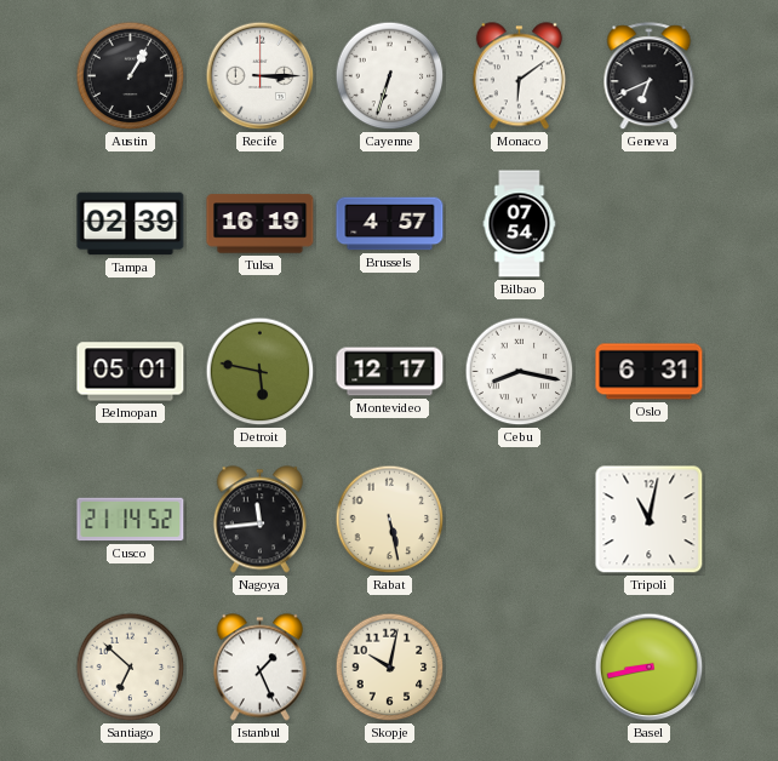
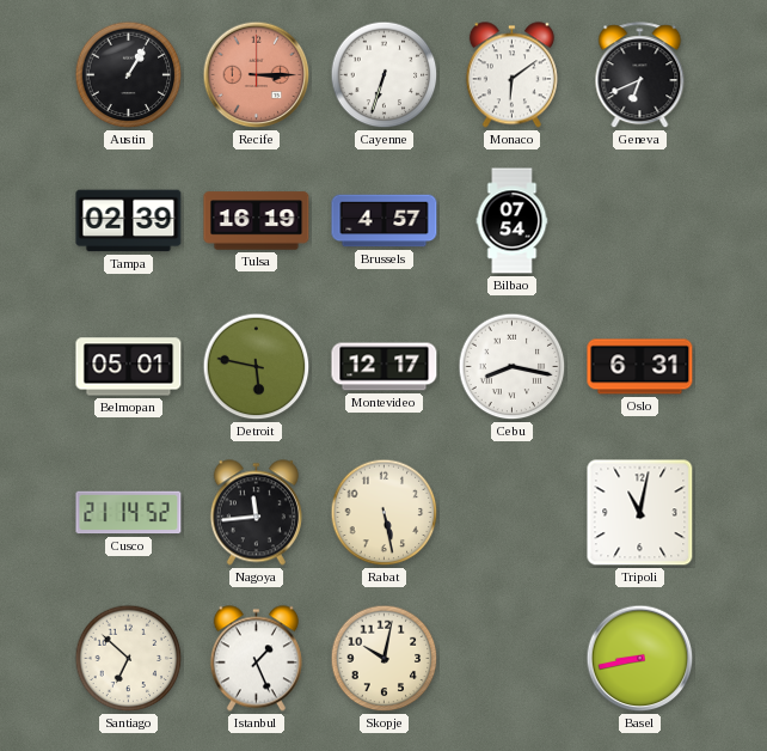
Recife dial: white -> salmon
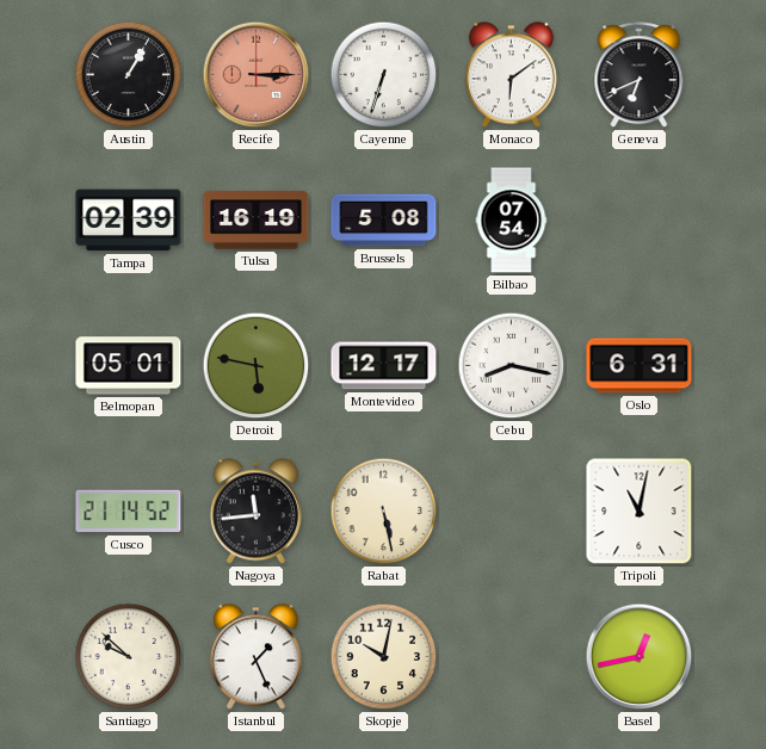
Brussels: 4:57 -> 5:08
Santiago: 6:52 -> 9:52
Basel: 8:43 -> 12:43
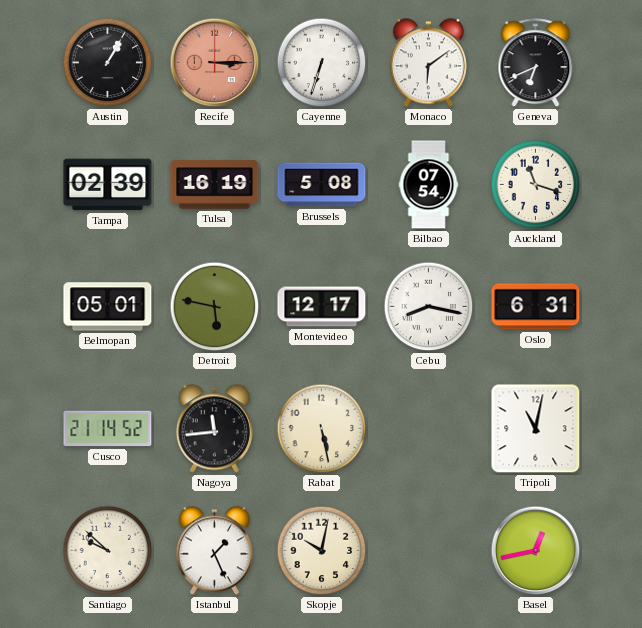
Auckland: none -> 11:18
